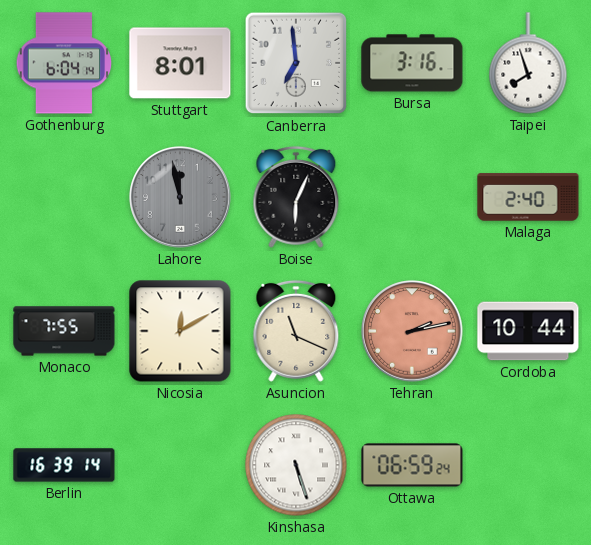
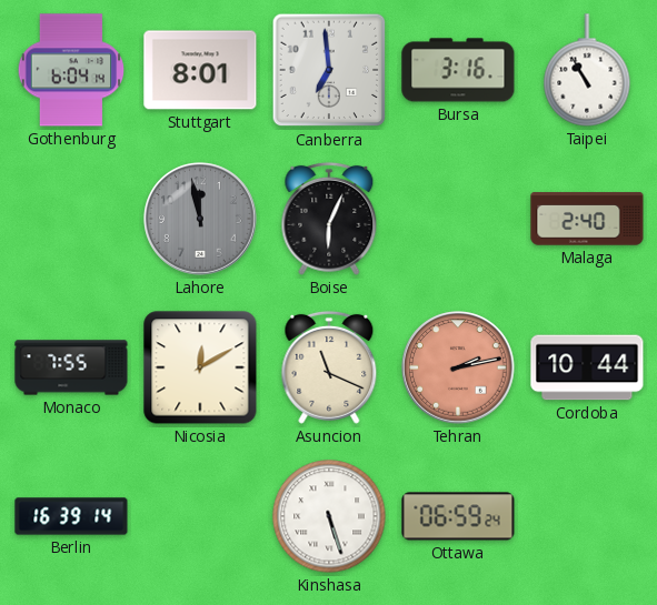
Taipei: 7:57 -> 10:55
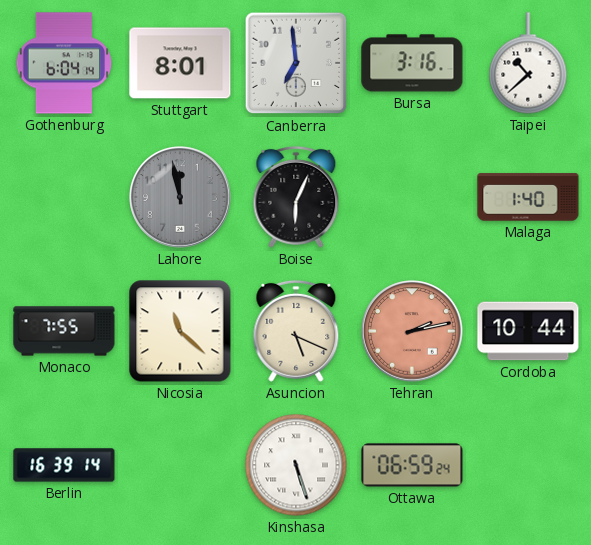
Taipei: 10:55 -> 10:38
Malaga: 2:40 -> 1:40
Nicosia: 12:10 -> 11:22
Asuncion: 11:19 -> 5:19
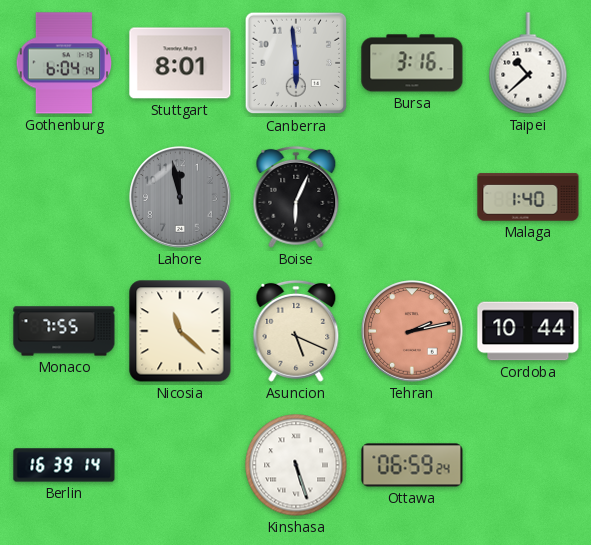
Canberra: 6:59 -> 5:59
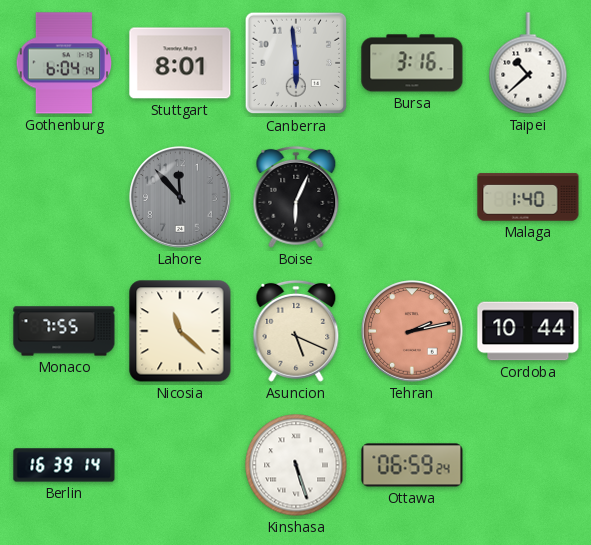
Lahore: 11:58 -> 11:53
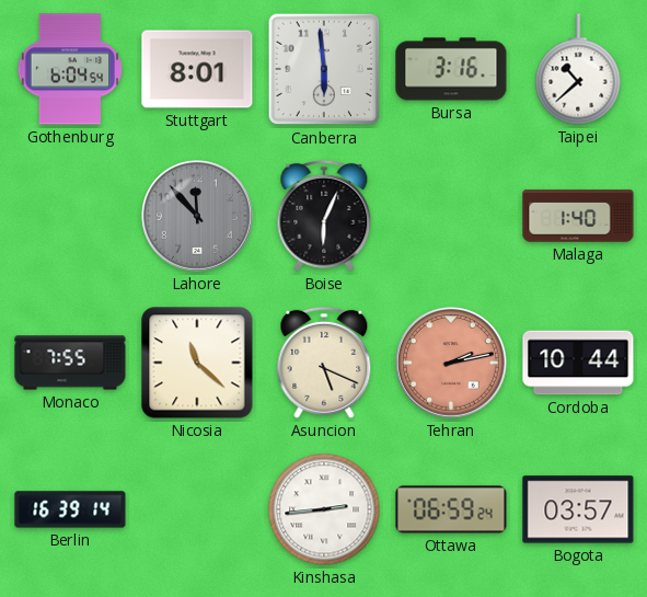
Gothenburg: 6:04:14 -> 6:04:54
Kinshasa: 5:27 -> 2:44
Bogota: none -> 03:57
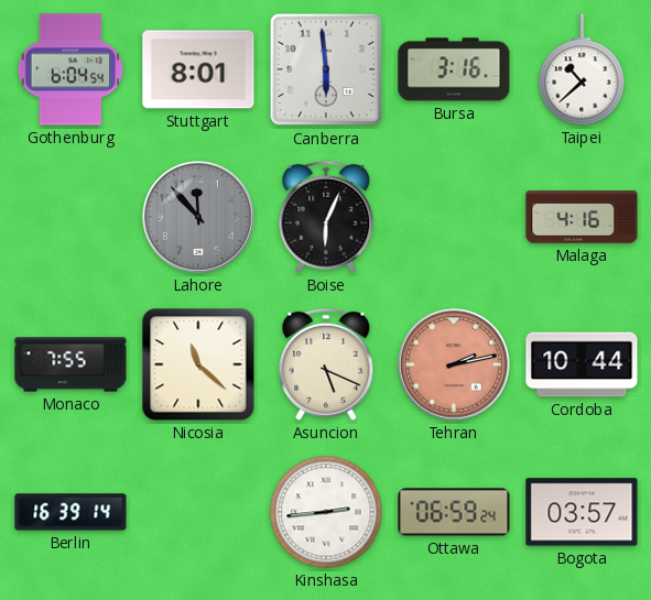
Malaga: 1:40 -> 4:16
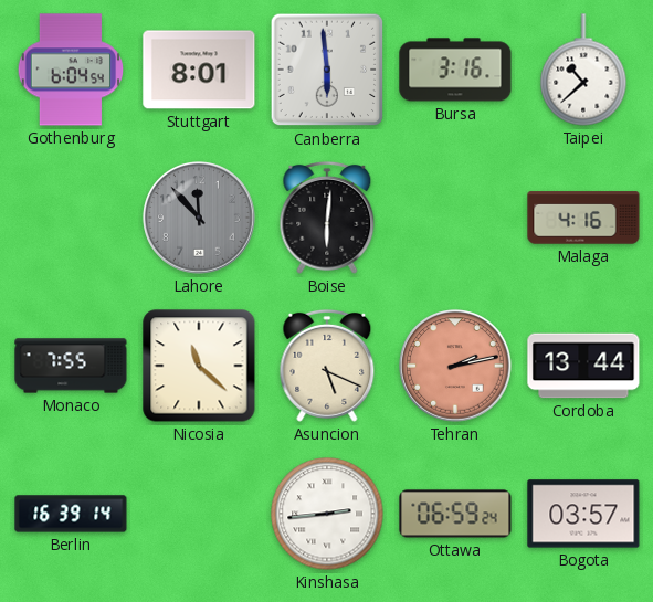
Boise: 6:04 -> 6:01
Cordoba: 10:44 -> 13:44
